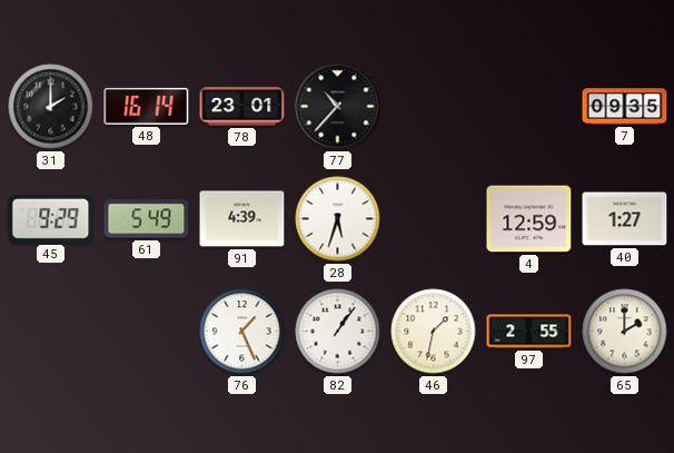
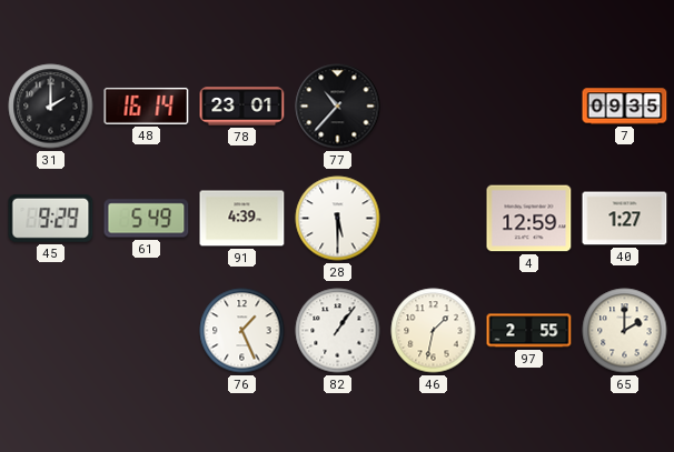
28: 5:33 -> 5:30
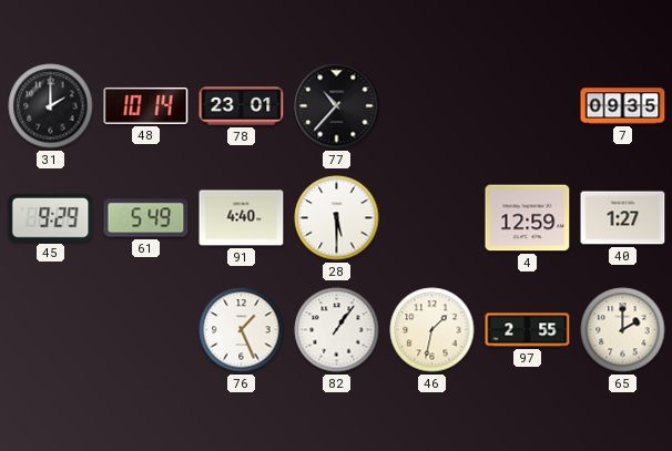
48: 16:14 -> 10:14
91: 4:39 -> 4:40
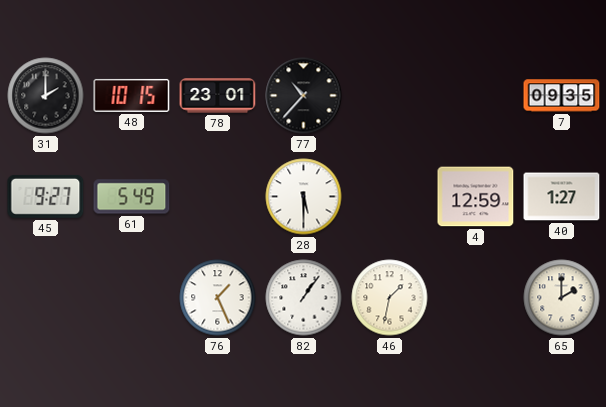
48: 10:14 -> 10:15
45: 9:29 -> 9:27
91: 4:40 -> none
97: 2:55 -> none
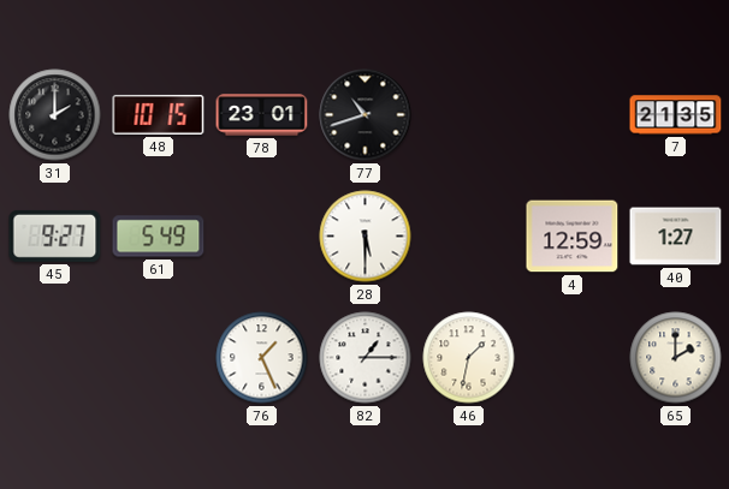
77: 10:37 -> 10:42
7: 09:35 -> 21:35
82: 1:06 -> 1:15
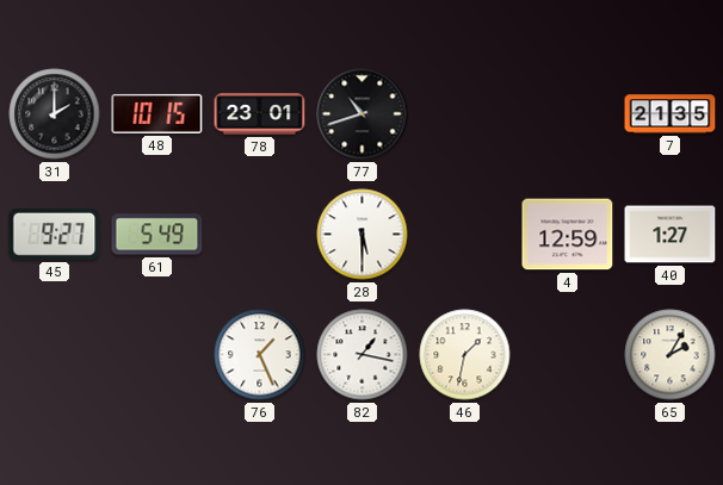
82: 1:15 -> 1:17
65: 2:00 -> 2:05
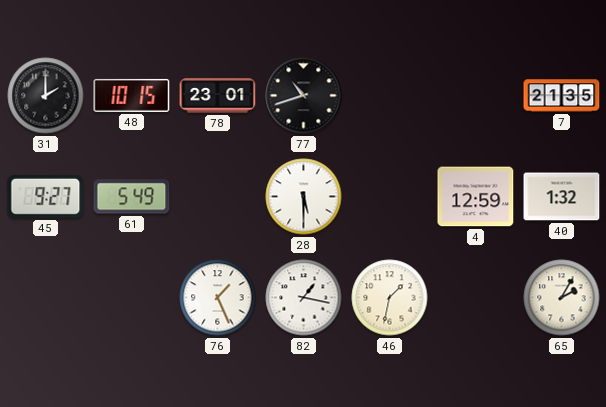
40: 1:27 -> 1:32
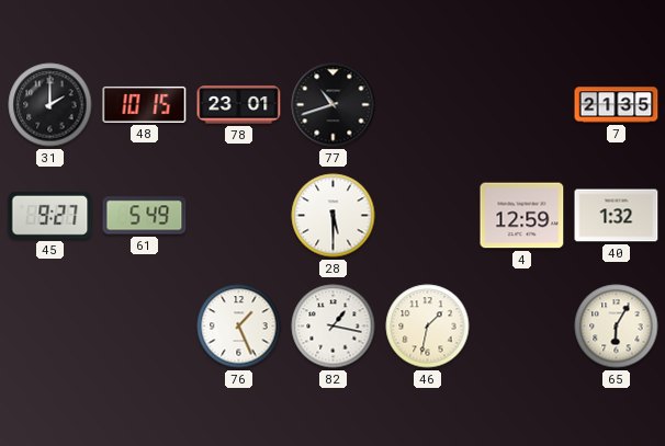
65: 2:05 -> 6:05
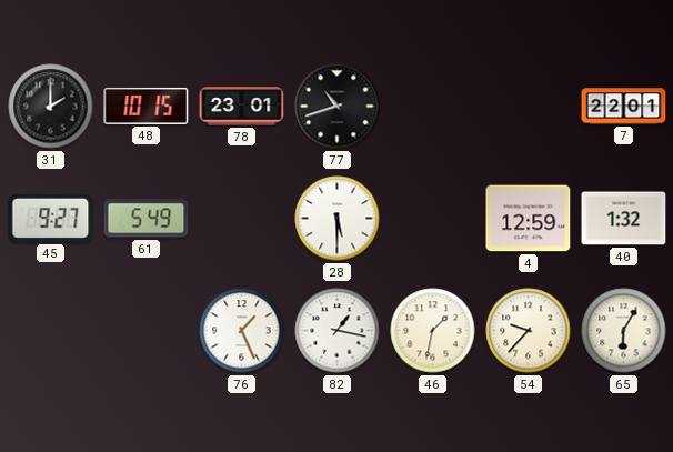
7: 21:35 -> 22:01
54: none -> 9:37
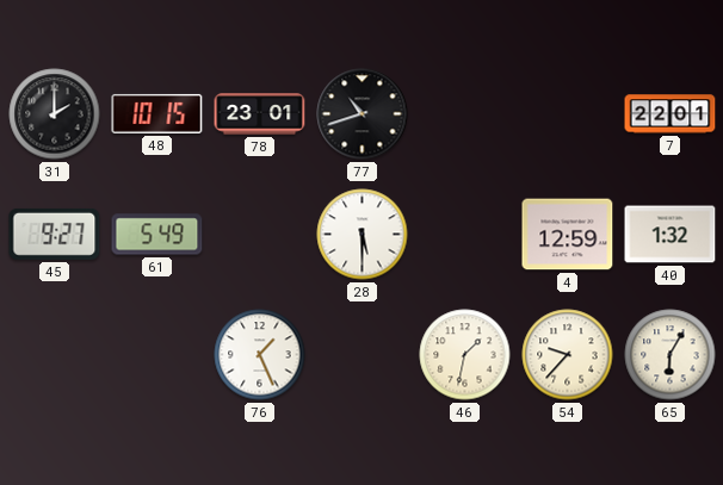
82: 1:17 -> none
